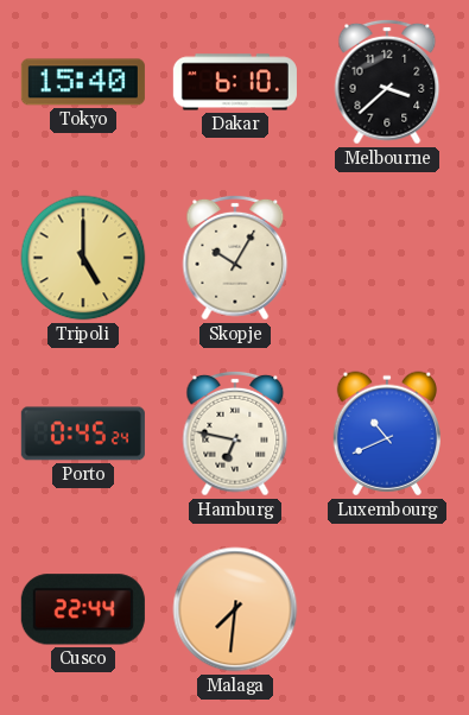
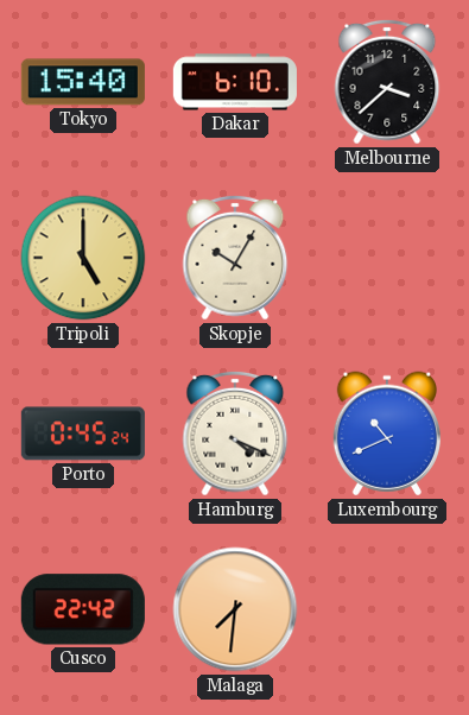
Hamburg: 6:47 -> 4:19
Cusco: 22:44 -> 22:42
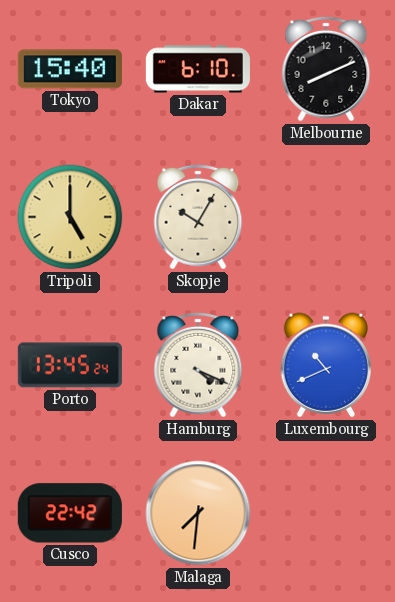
Melbourne: 3:38 -> 8:11
Porto: 0:45 -> 13:45
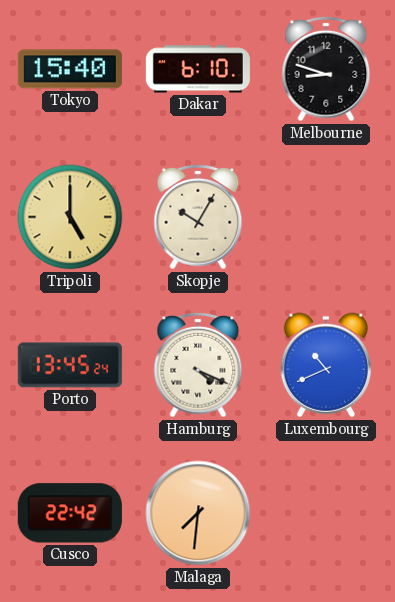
Melbourne: 8:11 -> 8:48
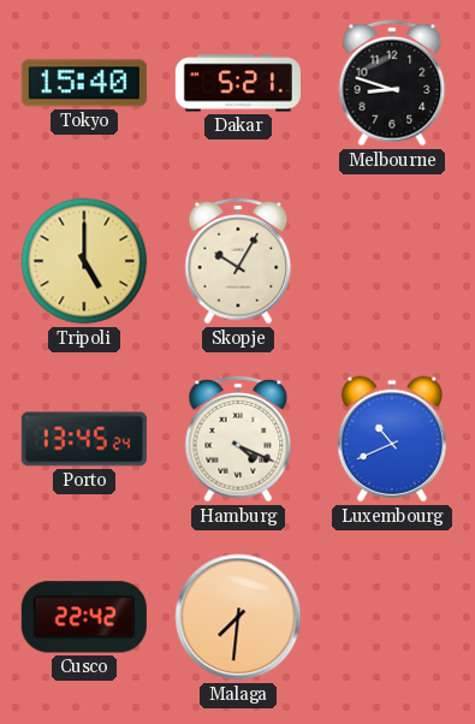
Dakar: 6:10 -> 5:21
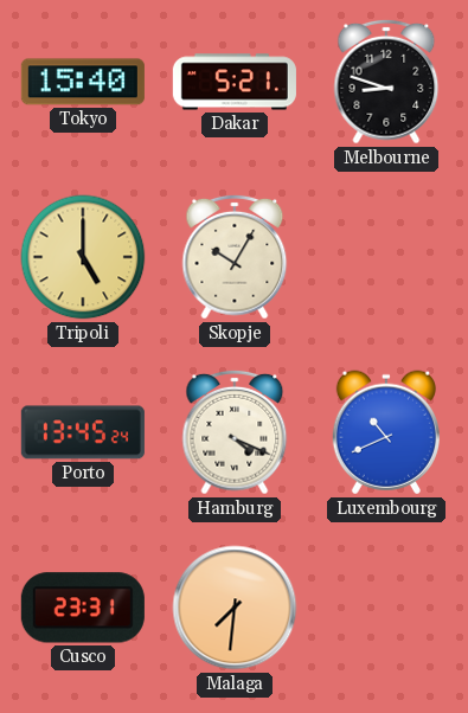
Cusco: 22:42 -> 23:31
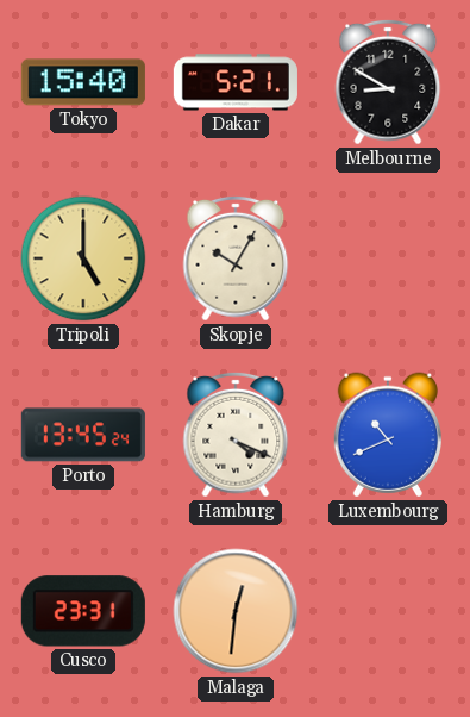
Melbourne: 8:48 -> 8:50
Malaga: 7:31 -> 12:31
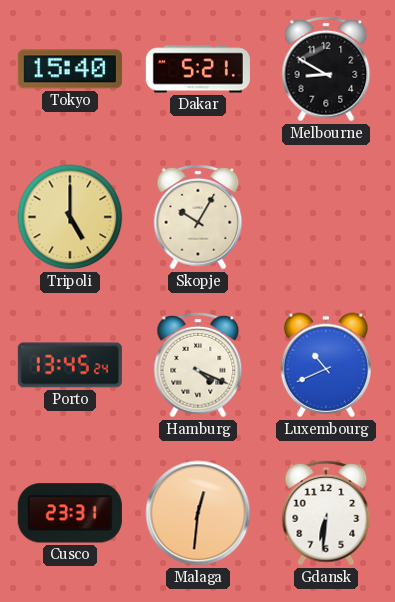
Gdansk: none -> 6:31
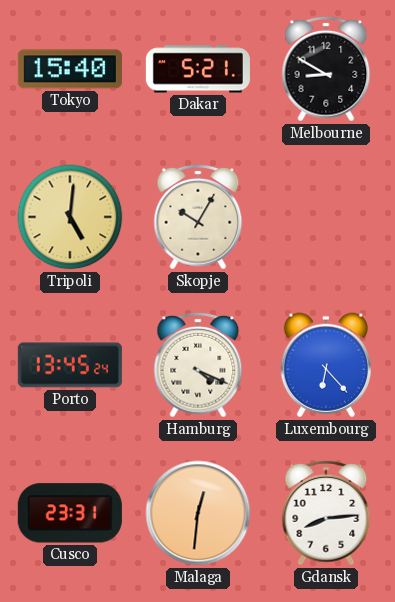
Tripoli: 5:00 -> 5:01
Luxembourg: 10:41 -> 6:23
Gdansk: 6:31 -> 8:14
